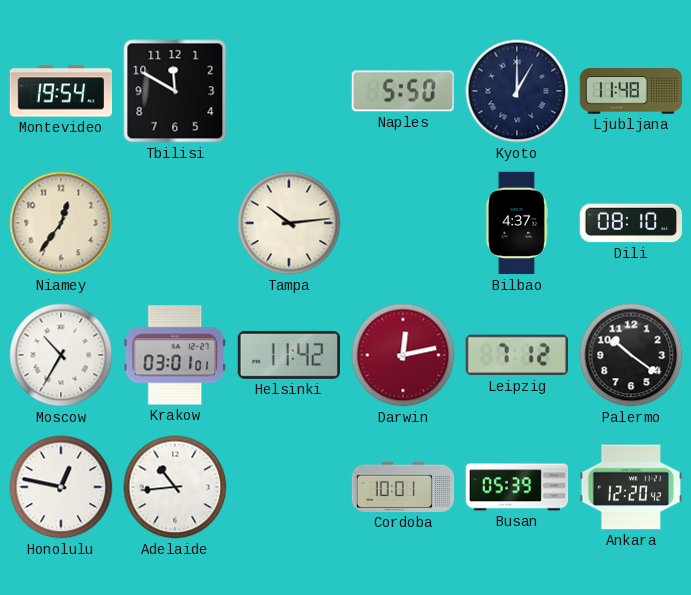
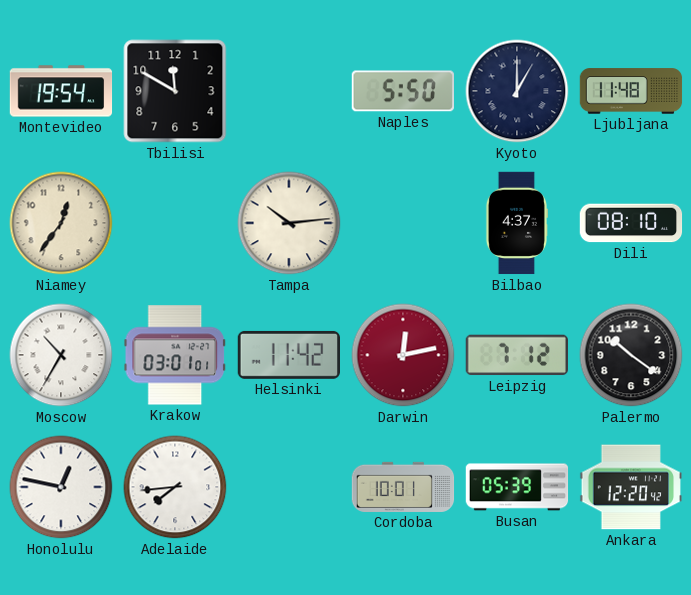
Adelaide: 10:44 -> 7:44
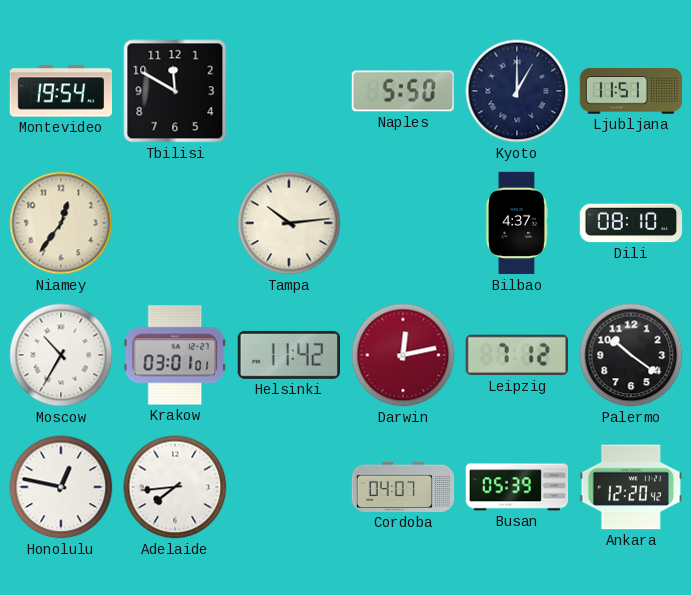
Ljubljana: 11:48 -> 11:51
Cordoba: 10:01 -> 04:07
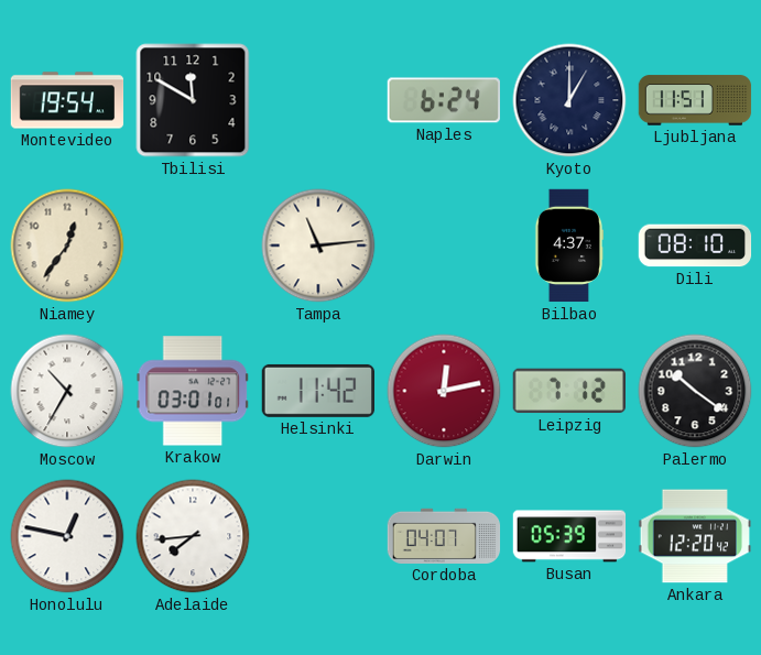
Naples: 5:50 -> 6:24
Tampa: 10:14 -> 11:14
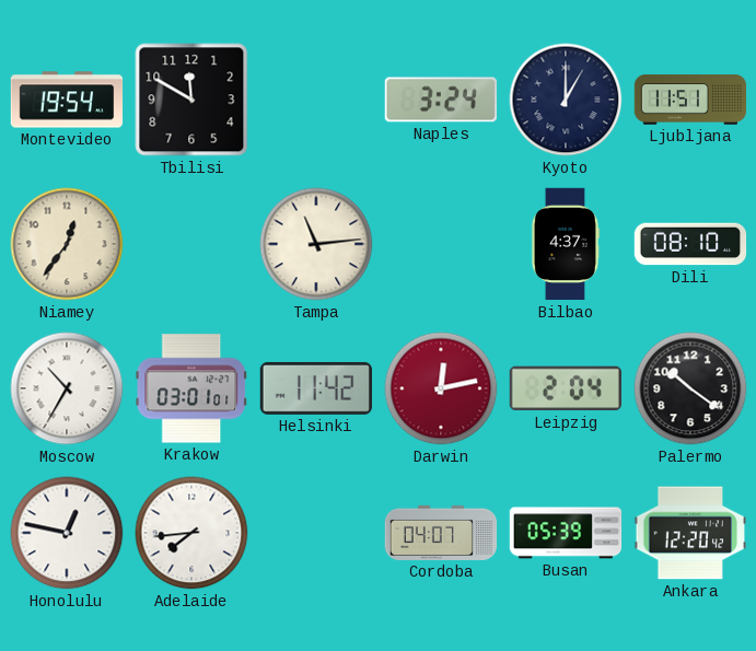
Naples: 6:24 -> 3:24
Leipzig: 7:12 -> 2:04
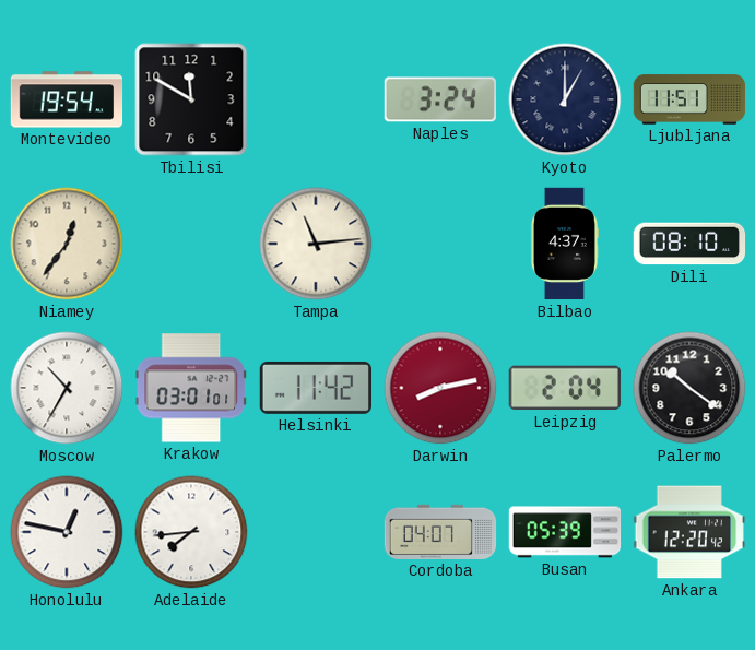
Darwin: 12:13 -> 8:13
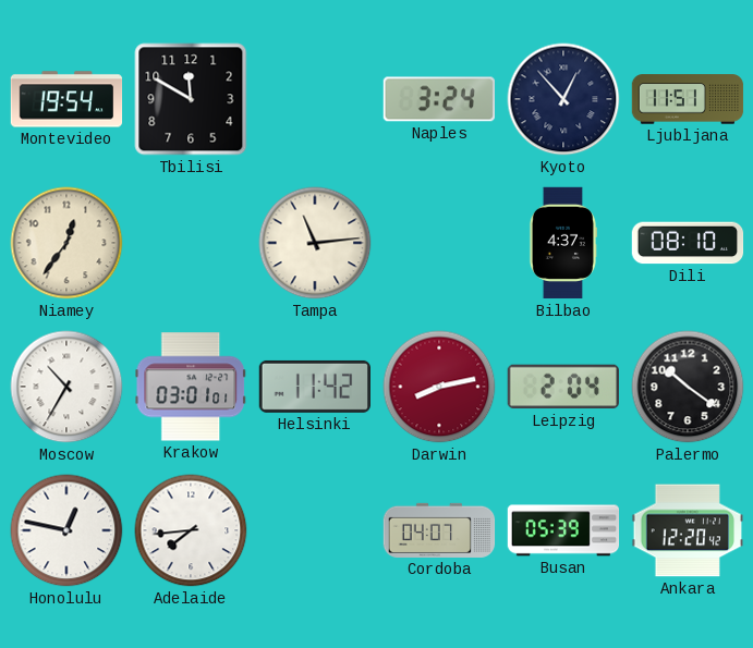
Kyoto: 1:00 -> 12:53
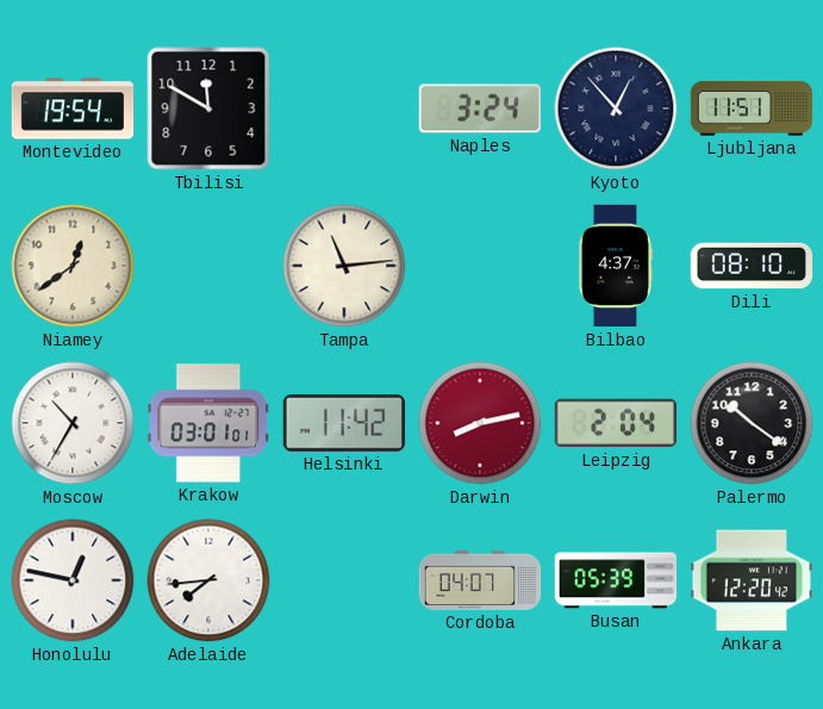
Niamey: 12:36 -> 12:39
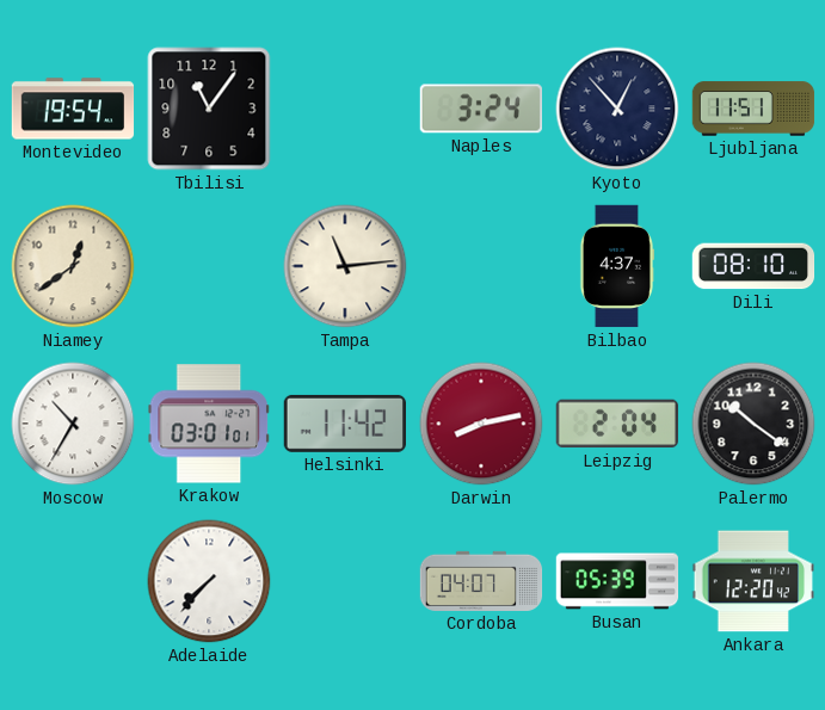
Tbilisi: 11:50 -> 11:06
Honolulu: 12:47 -> none
Adelaide: 7:44 -> 7:37
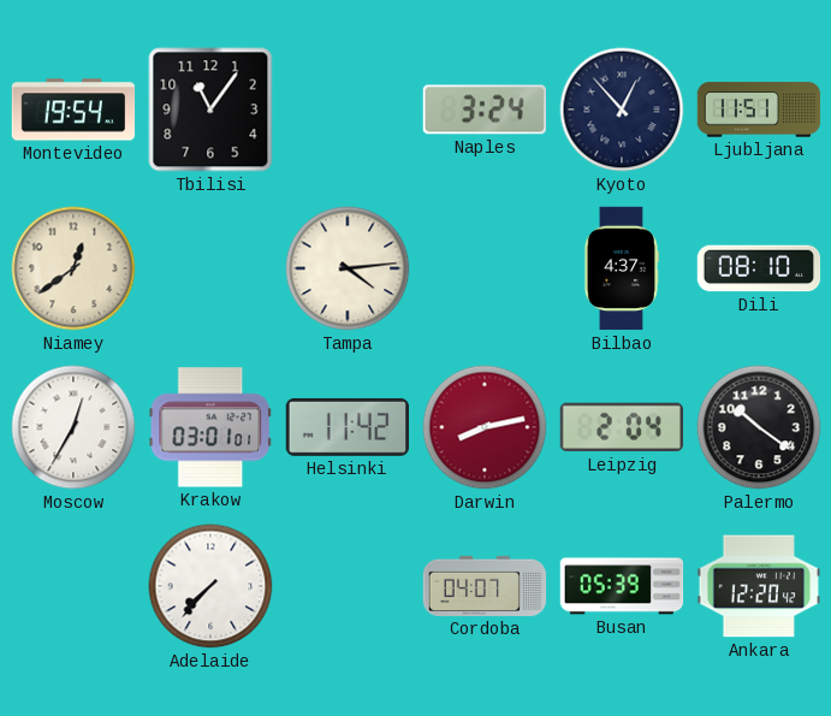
Tampa: 11:14 -> 4:14
Moscow: 10:35 -> 12:35
